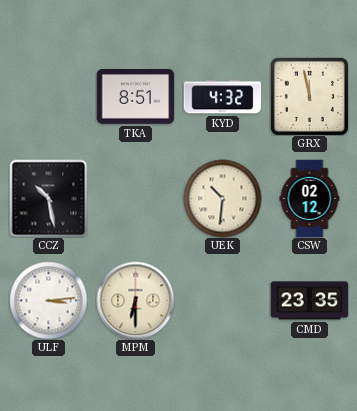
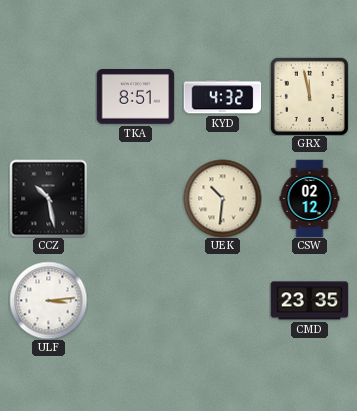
MPM: 6:30 -> none
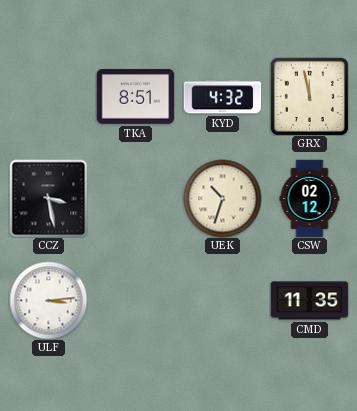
CCZ: 10:28 -> 3:28
UEK: 10:31 -> 10:33
CMD: 23:35 -> 11:35
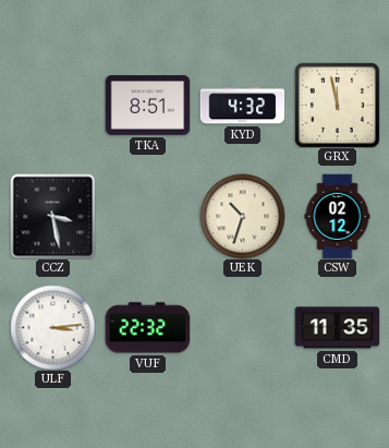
VUF: none -> 22:32
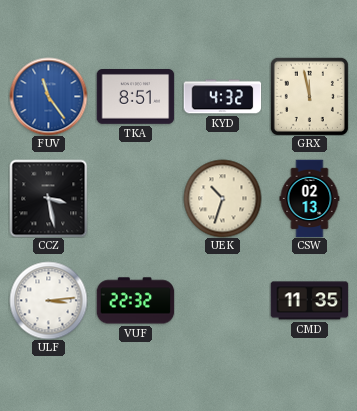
FUV: none -> 11:24
CSW: 02:12 -> 02:13
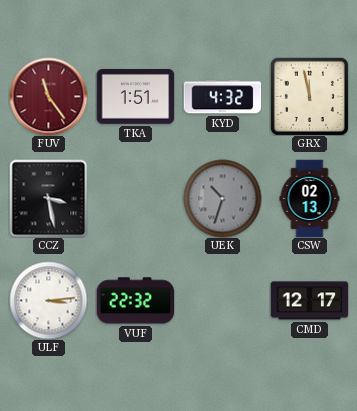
FUV dial: blue -> burgundy
TKA: 8:51 -> 1:51
UEK dial: cream -> grey
CMD: 11:35 -> 12:17
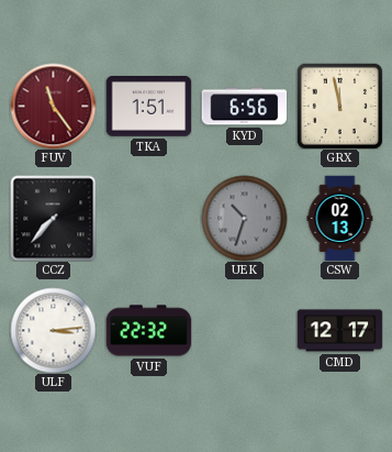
KYD: 4:32 -> 6:56
CCZ: 3:28 -> 7:37
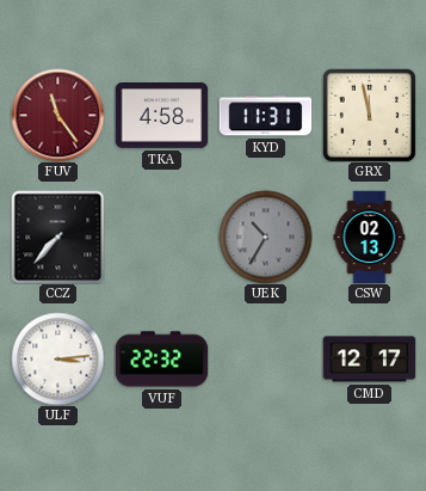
TKA: 1:51 -> 4:58
KYD: 6:56 -> 11:31
UEK: 10:33 -> 10:35
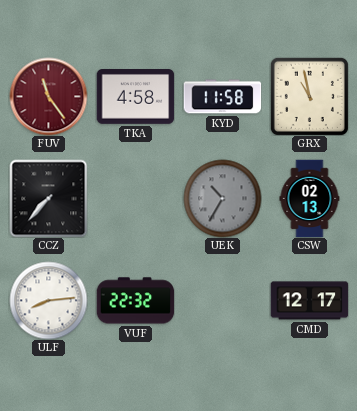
KYD: 11:31 -> 11:58
GRX: 11:58 -> 10:58
ULF: 3:14 -> 8:14
